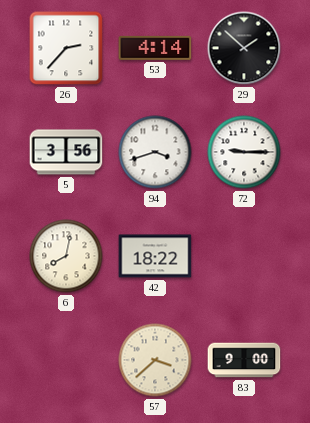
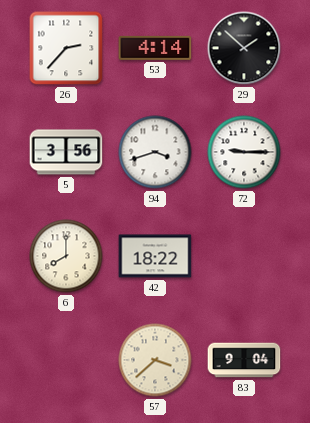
6: 8:02 -> 8:00
83: 9:00 -> 9:04
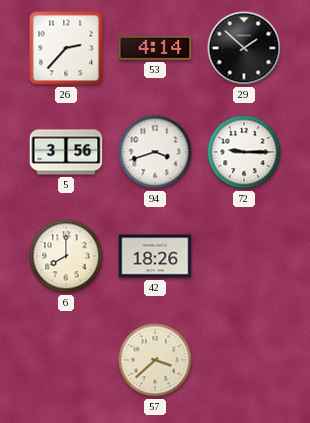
42: 18:22 -> 18:26
83: 9:04 -> none
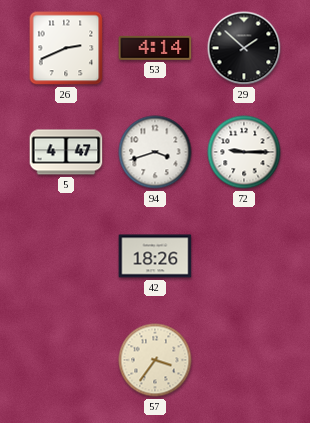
26: 2:37 -> 2:41
5: 3:56 -> 4:47
6: 8:00 -> none
57: 3:38 -> 3:36
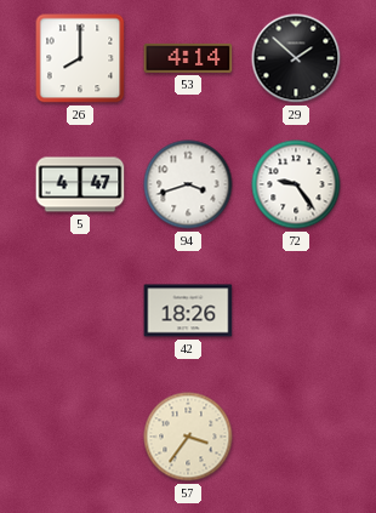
26: 2:41 -> 8:00
72: 9:15 -> 9:24
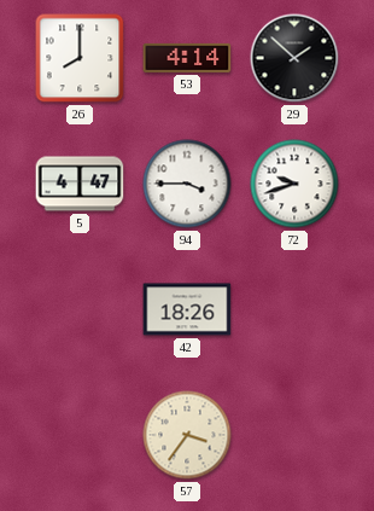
94: 3:42 -> 3:45
72: 9:24 -> 9:42
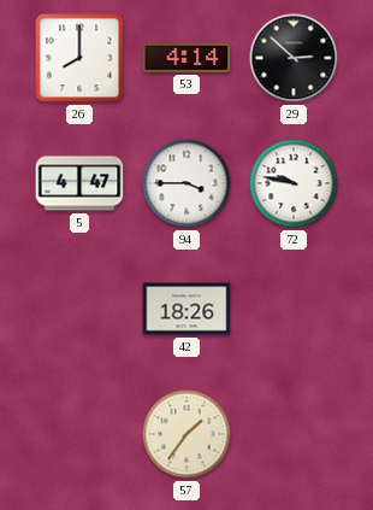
29: 1:52 -> 2:52
72: 9:42 -> 9:47
57: 3:36 -> 1:36
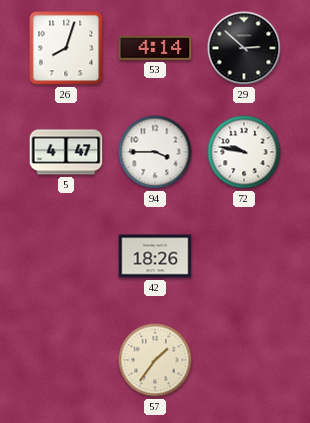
26: 8:00 -> 8:03
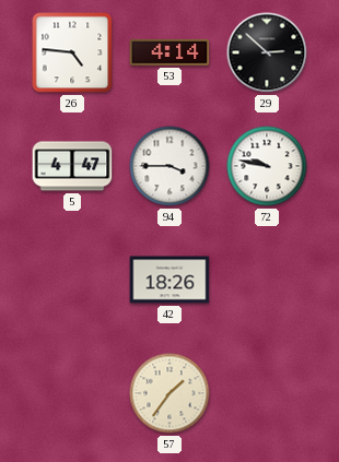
26: 8:03 -> 4:46
